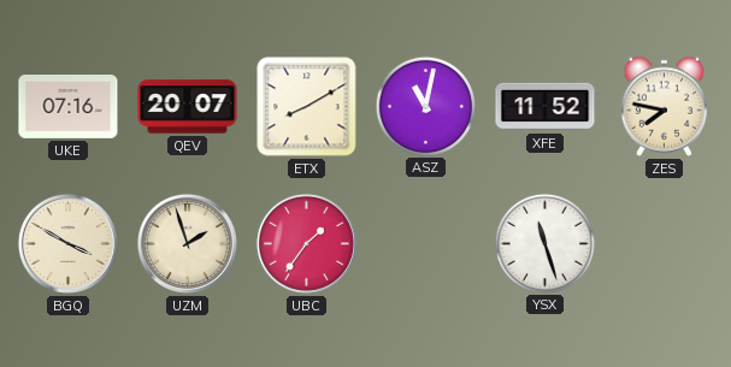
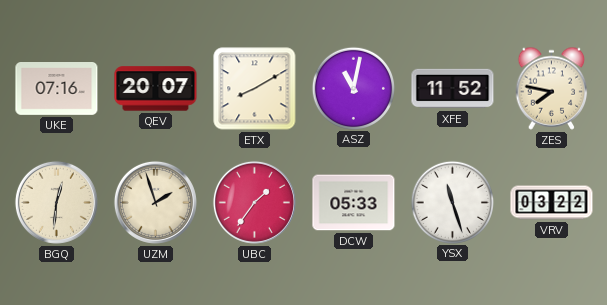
BGQ: 3:50 -> 12:31
DCW: none -> 05:33
VRV: none -> 03:22
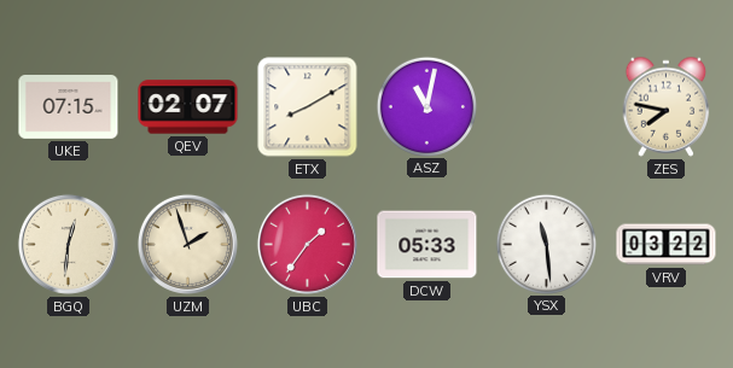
UKE: 07:16 -> 07:15
QEV: 20:07 -> 02:07
XFE: 11:52 -> none
YSX: 11:27 -> 11:29
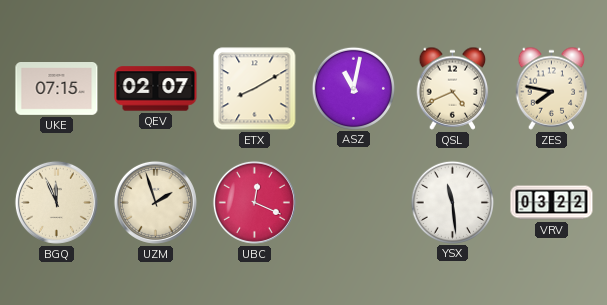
QSL: none -> 4:41
BGQ: 12:31 -> 11:56
UBC: 1:36 -> 12:19
DCW: 05:33 -> none
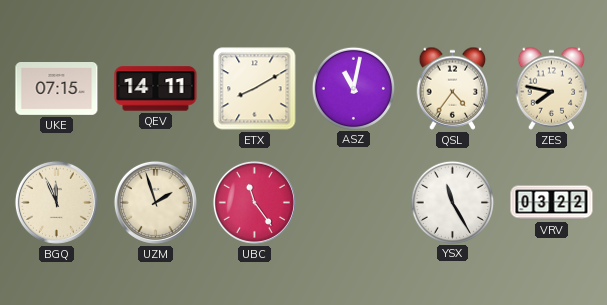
QEV: 02:07 -> 14:11
QSL: 4:41 -> 4:36
UBC: 12:19 -> 11:24
YSX: 11:29 -> 11:25
